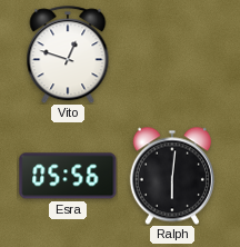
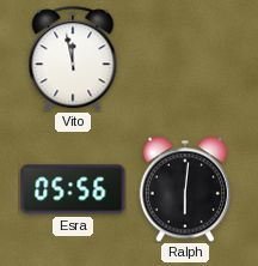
Vito: 12:48 -> 11:58
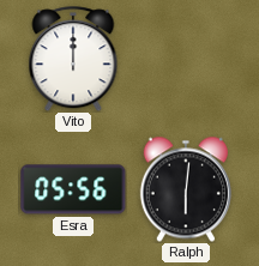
Vito: 11:58 -> 12:00
